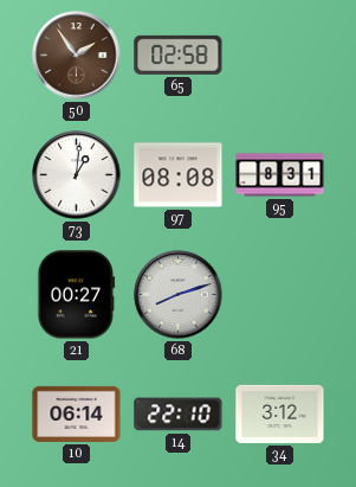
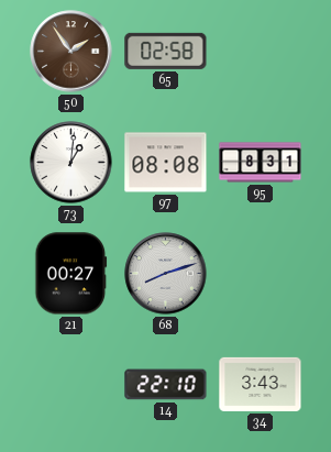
10: 06:14 -> none
34: 3:12 -> 3:43
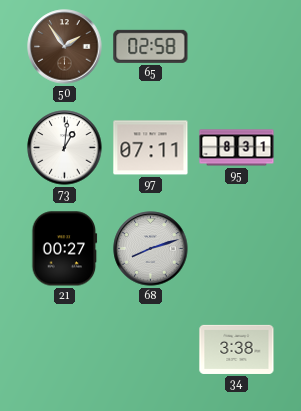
97: 08:08 -> 07:11
14: 22:10 -> none
34: 3:43 -> 3:38
